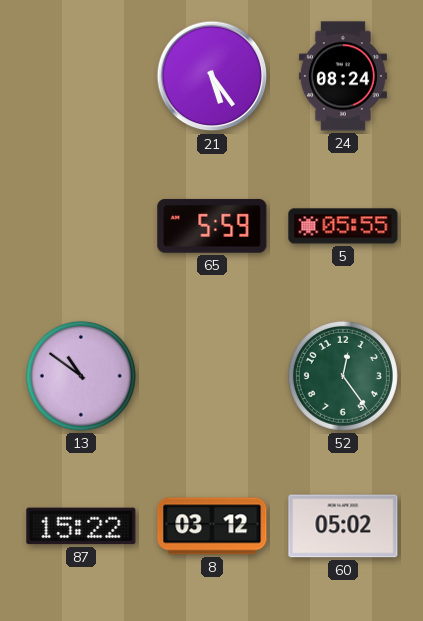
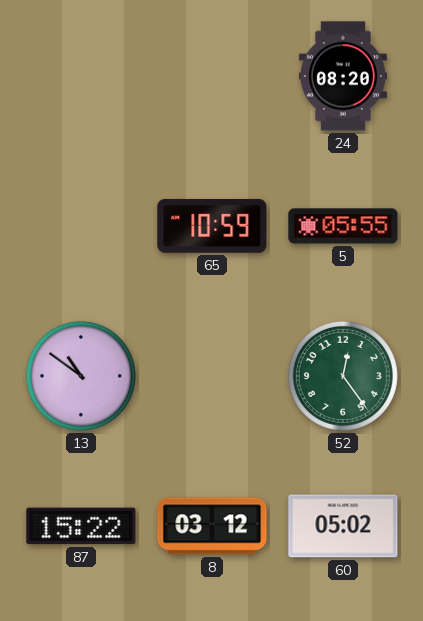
21: 5:24 -> none
24: 08:24 -> 08:20
65: 5:59 -> 10:59
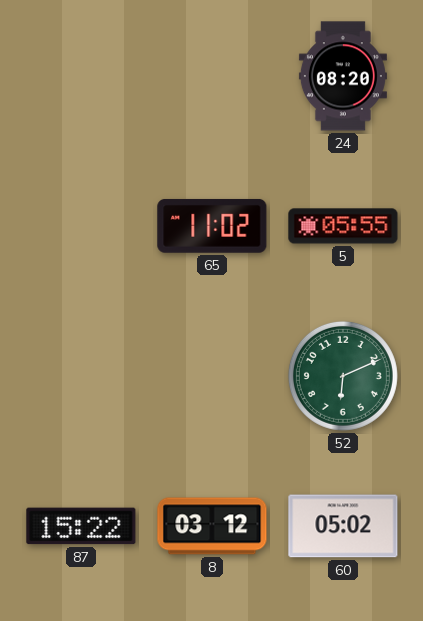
65: 10:59 -> 11:02
13: 10:51 -> none
52: 12:24 -> 6:11
